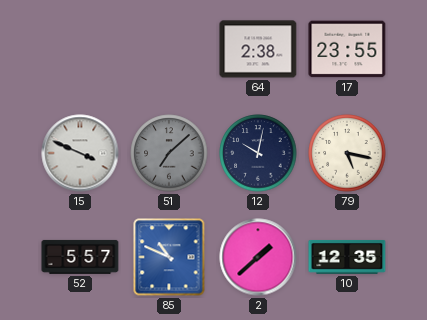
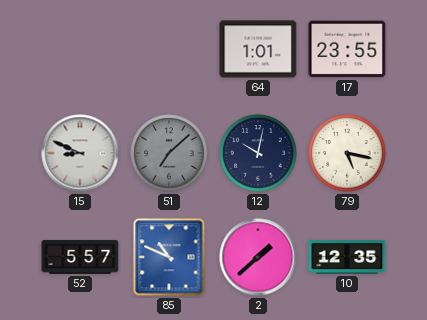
64: 2:38 -> 1:01
15: 3:49 -> 8:49
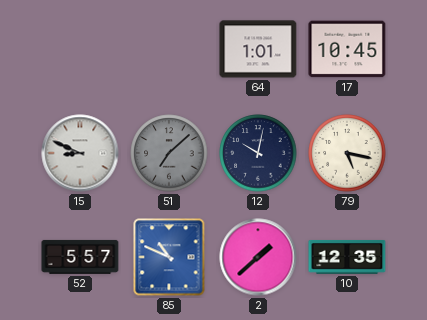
17: 23:55 -> 10:45
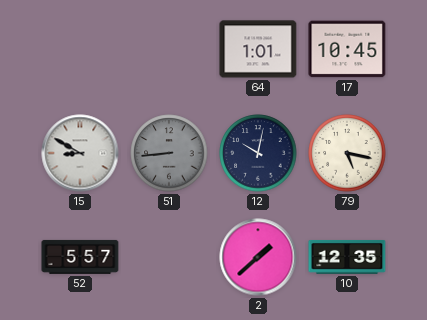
15: 8:49 -> 8:50
51: 7:08 -> 8:44
85: 10:49 -> none
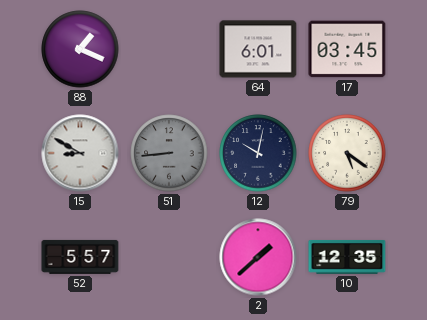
88: none -> 1:19
64: 1:01 -> 6:01
17: 10:45 -> 03:45
79: 5:17 -> 5:21
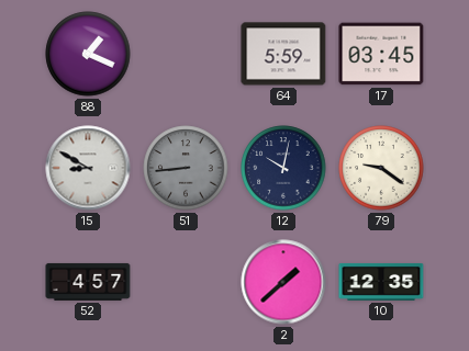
64: 6:01 -> 5:59
79: 5:21 -> 9:21
52: 5:57 -> 4:57
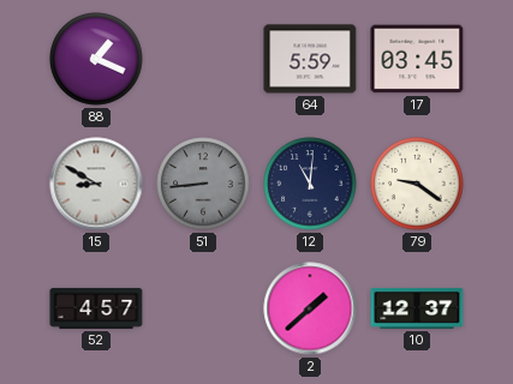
12: 10:02 -> 11:01
10: 12:35 -> 12:37
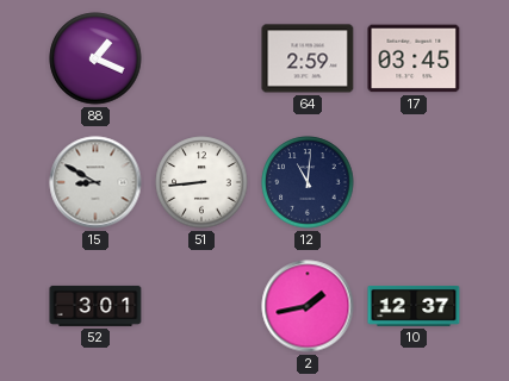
64: 5:59 -> 2:59
51 dial: grey -> white
79: 9:21 -> none
52: 4:57 -> 3:01
2: 1:38 -> 1:43
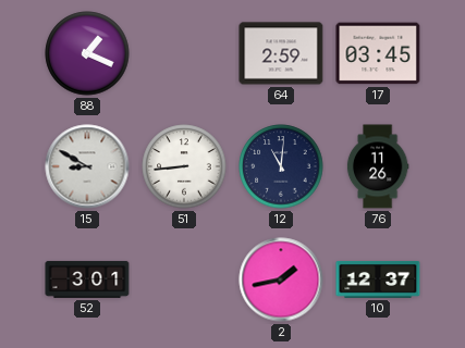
76: none -> 11:26
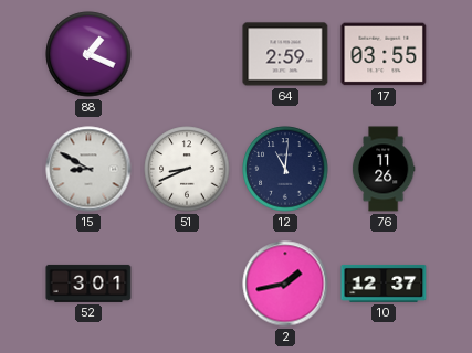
17: 03:45 -> 03:55
51: 8:44 -> 8:41
